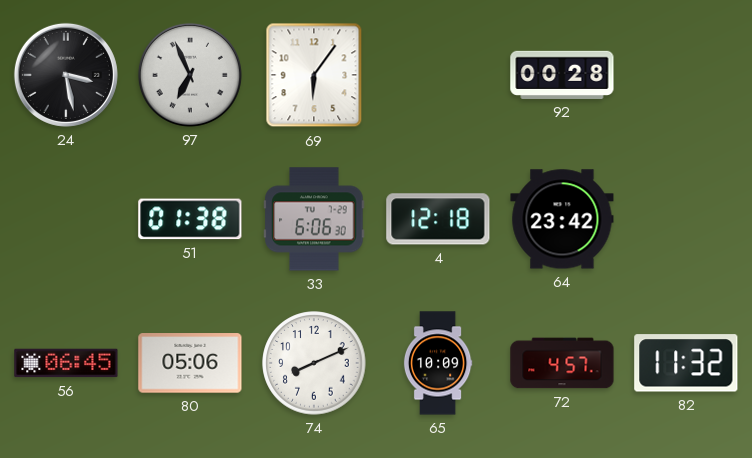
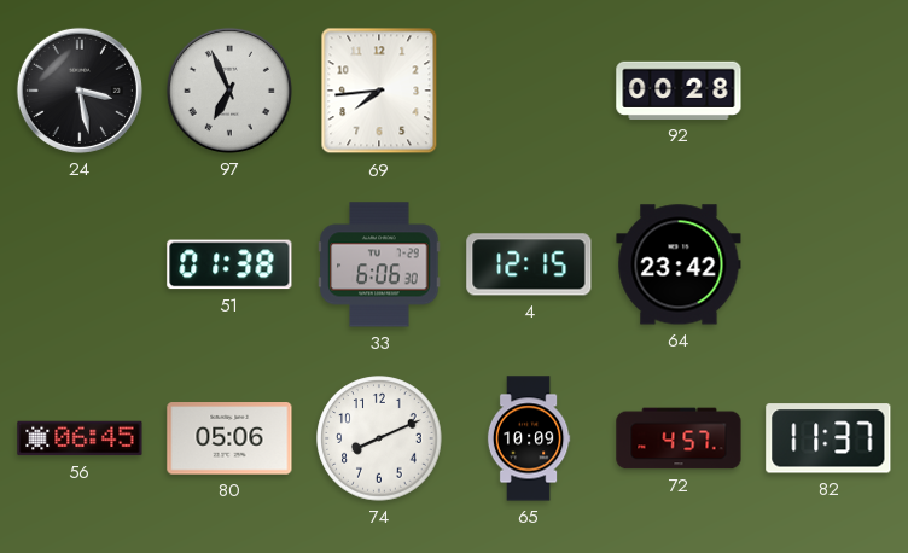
69: 6:06 -> 7:44
4: 12:18 -> 12:15
82: 11:32 -> 11:37
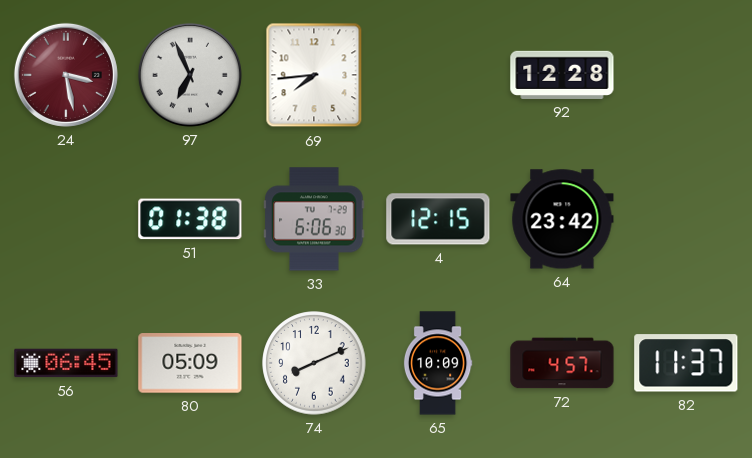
24 dial: black -> burgundy
92: 00:28 -> 12:28
80: 05:06 -> 05:09
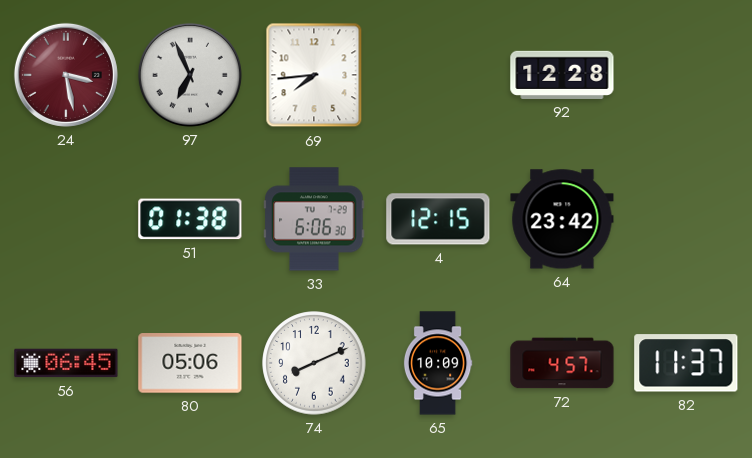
80: 05:09 -> 05:06
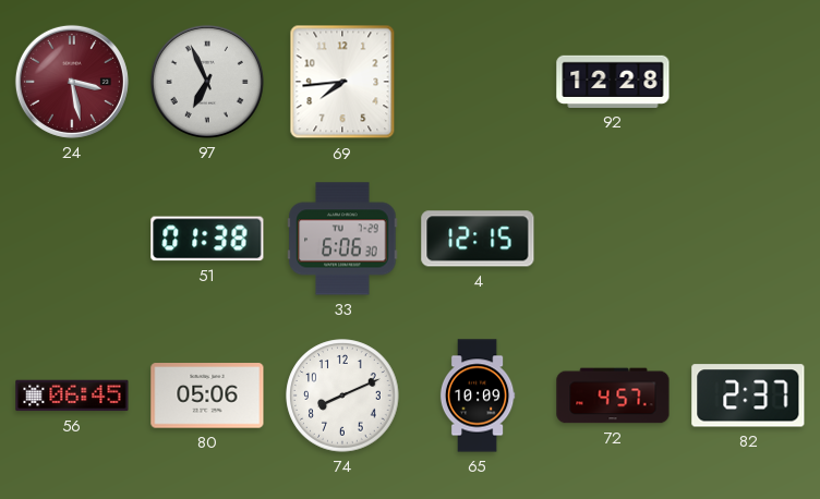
64: 23:42 -> none
82: 11:37 -> 2:37
